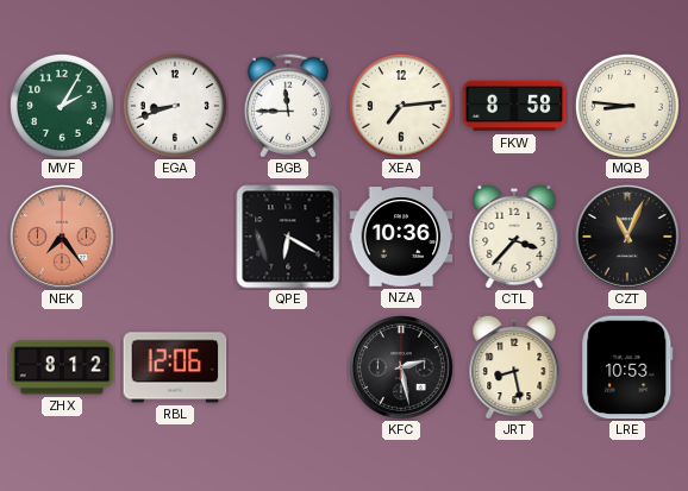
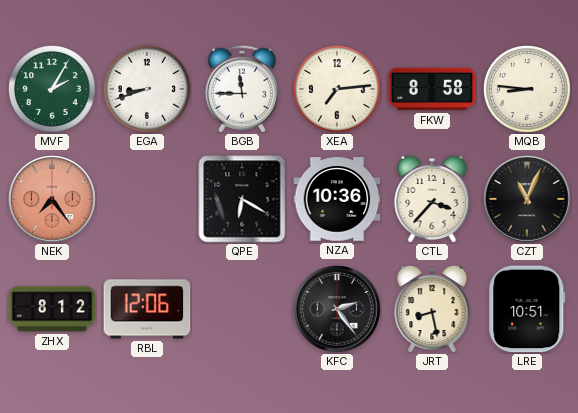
KFC: 2:28 -> 2:24
LRE: 10:53 -> 10:51
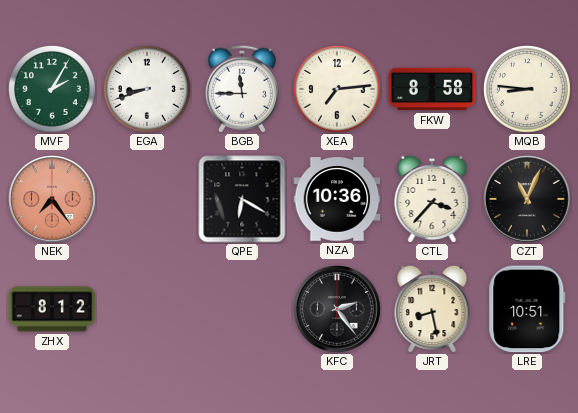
RBL: 12:06 -> none
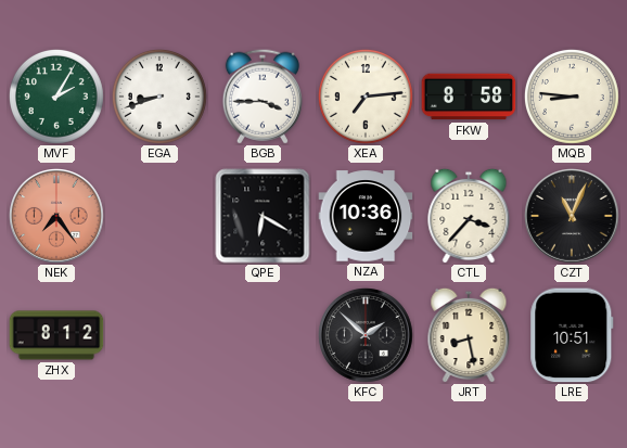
BGB: 11:45 -> 3:45
KFC: 2:24 -> 1:52
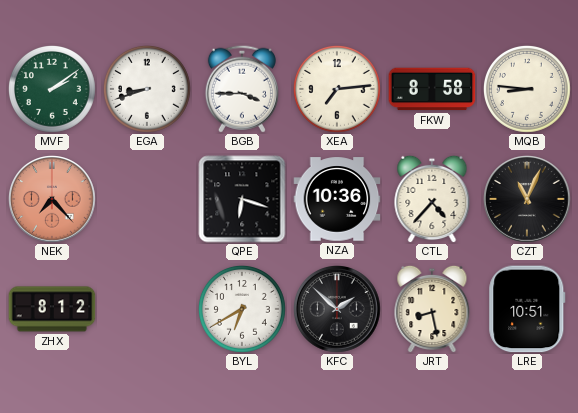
MVF: 2:05 -> 2:09
NEK: 7:24 -> 7:23
QPE: 6:20 -> 6:18
CTL: 3:37 -> 4:37
BYL: none -> 6:40
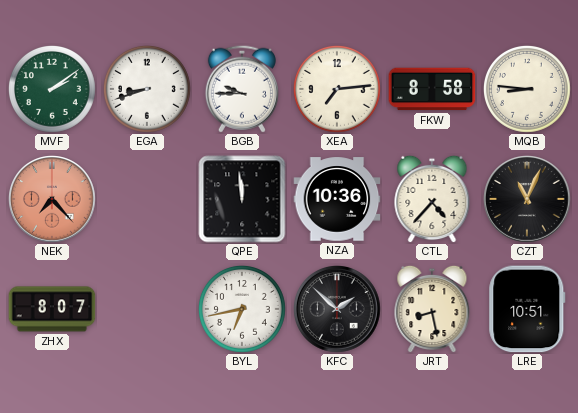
BGB: 3:45 -> 9:45
QPE: 6:18 -> 11:59
ZHX: 8:12 -> 8:07
BYL: 6:40 -> 6:43
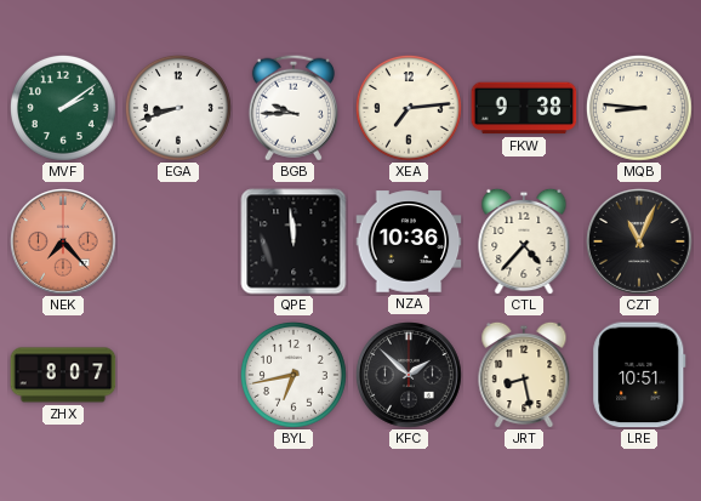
FKW: 8:58 -> 9:38
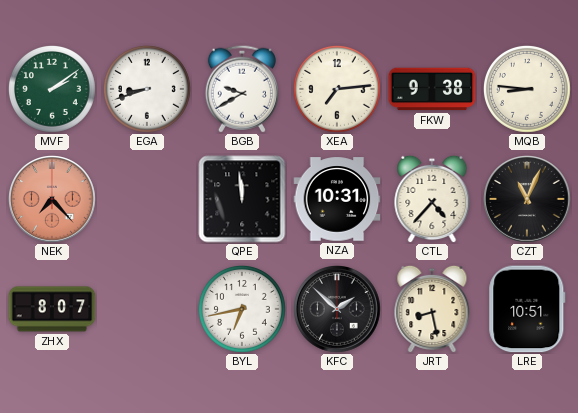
BGB: 9:45 -> 9:40
NZA: 10:36 -> 10:31
